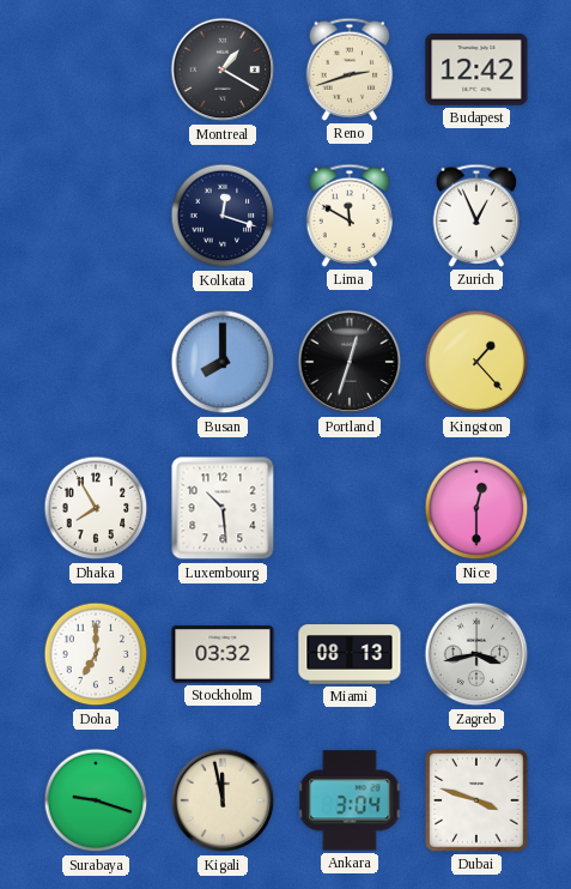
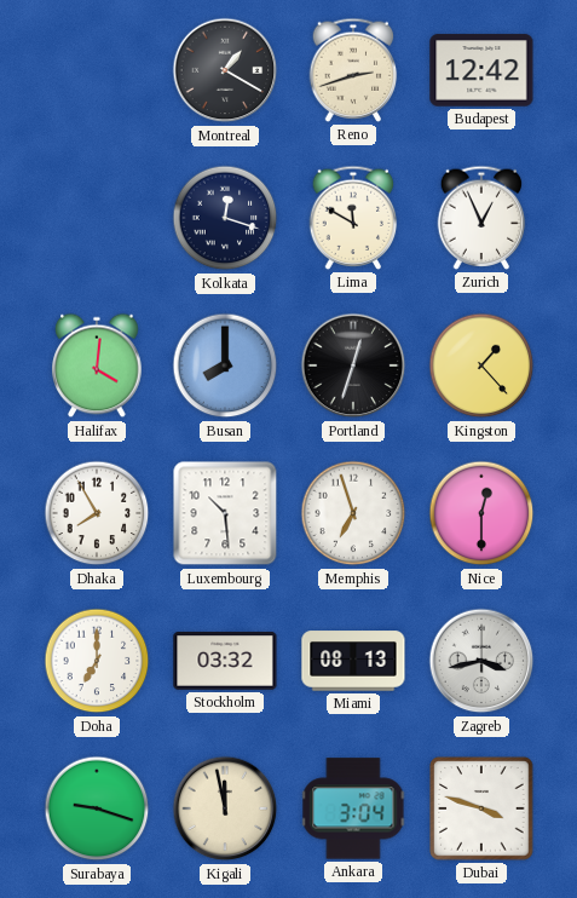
Halifax: none -> 4:01
Memphis: none -> 6:57
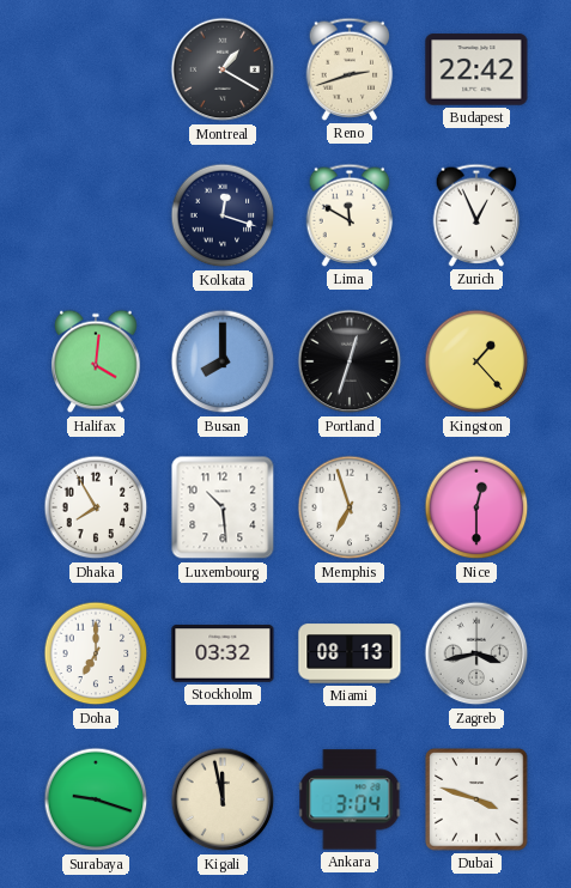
Budapest: 12:42 -> 22:42
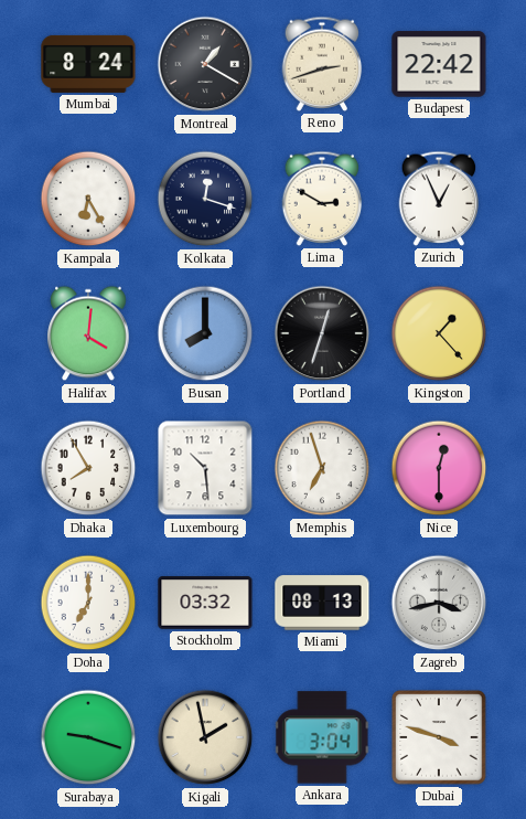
Mumbai: none -> 8:24
Kampala: none -> 6:25
Lima: 11:50 -> 2:50
Kigali: 11:58 -> 1:58
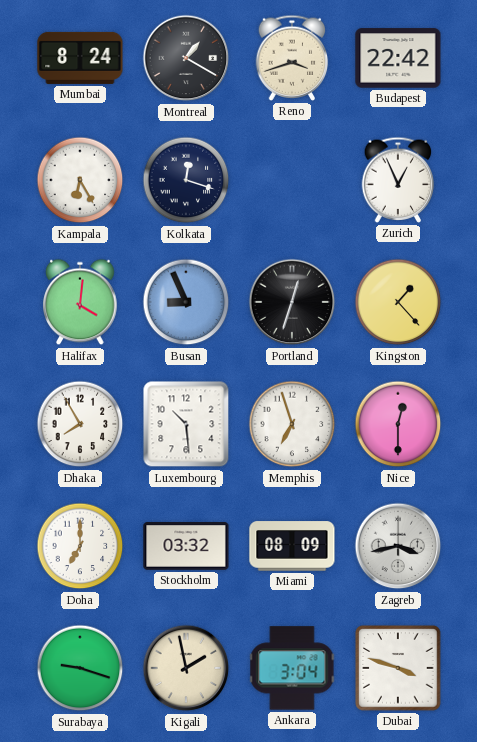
Reno: 2:42 -> 3:42
Lima: 2:50 -> none
Busan: 8:00 -> 8:56
Miami: 08:13 -> 08:09
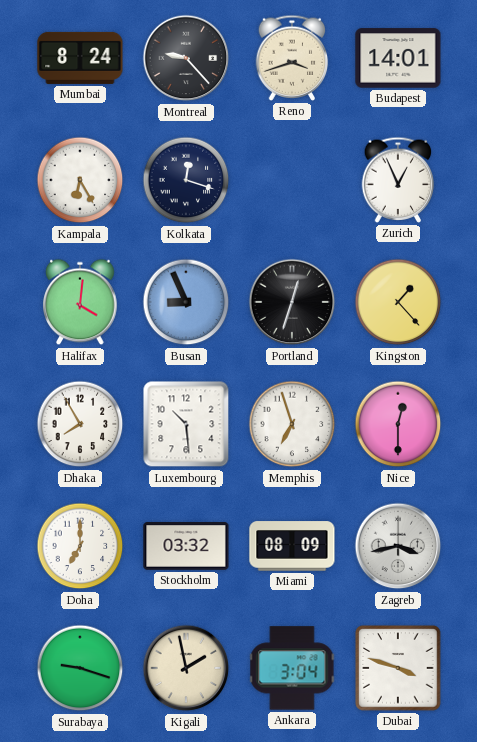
Montreal: 1:20 -> 9:23
Budapest: 22:42 -> 14:01
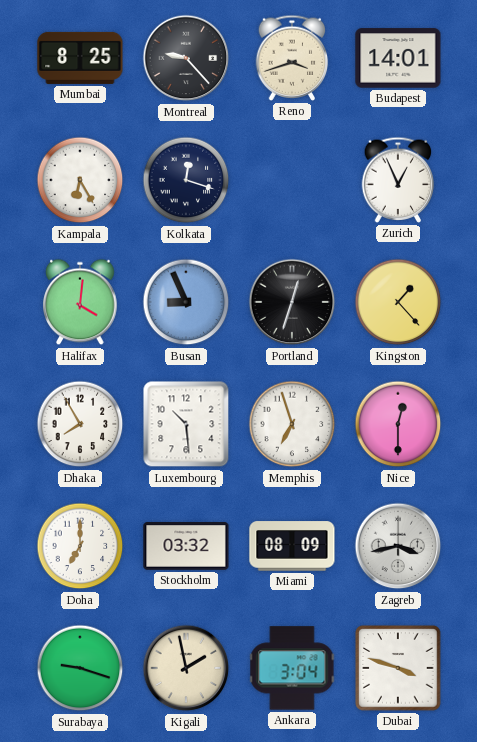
Mumbai: 8:24 -> 8:25
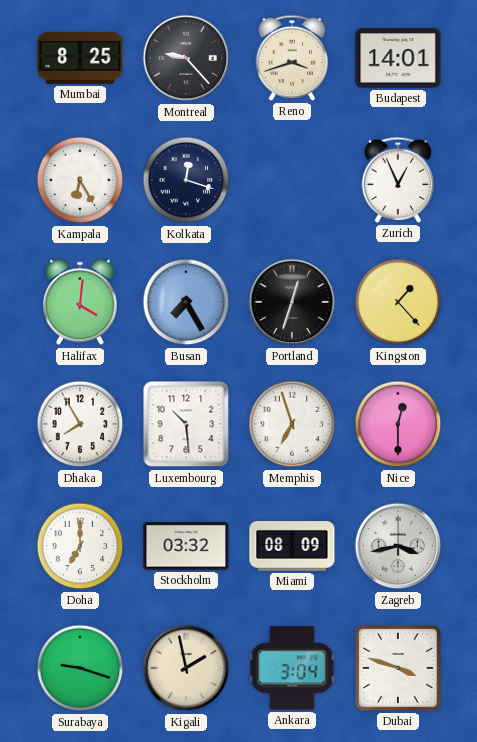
Busan: 8:56 -> 7:25
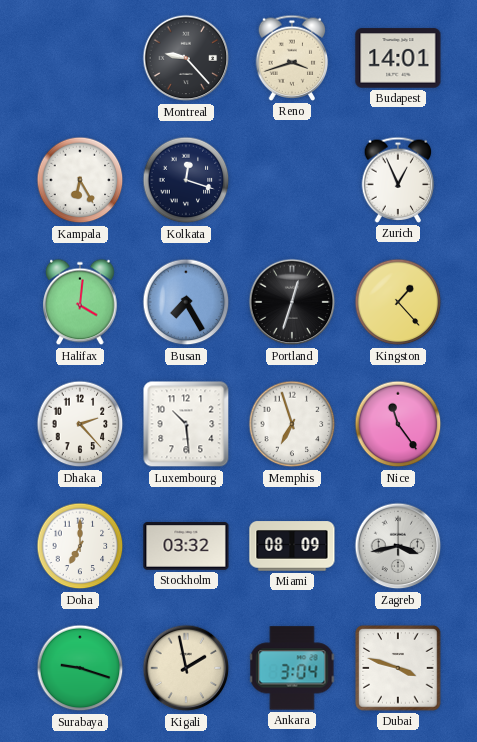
Mumbai: 8:25 -> none
Dhaka: 7:55 -> 2:23
Nice: 12:30 -> 11:24
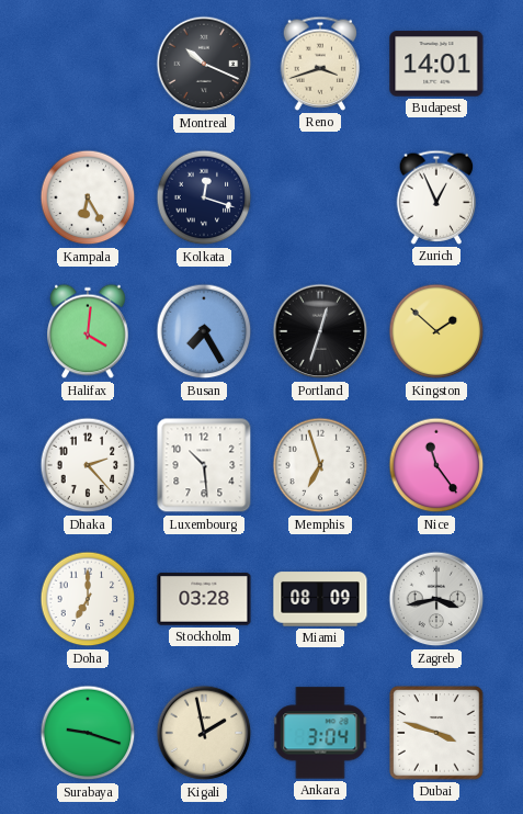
Montreal: 9:23 -> 10:19
Kingston: 1:23 -> 1:52
Stockholm: 03:32 -> 03:28
